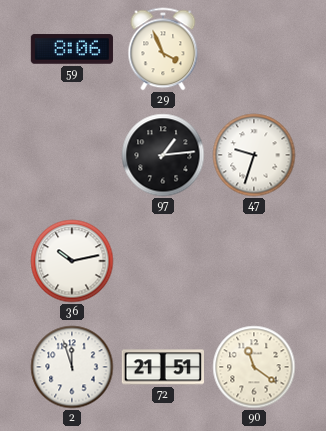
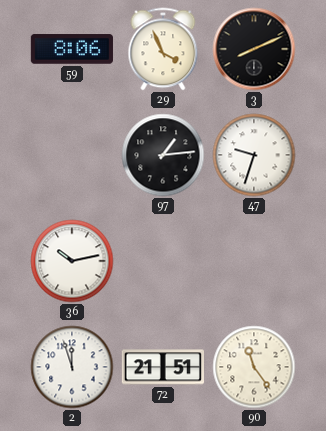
3: none -> 8:11
90: 11:21 -> 11:24
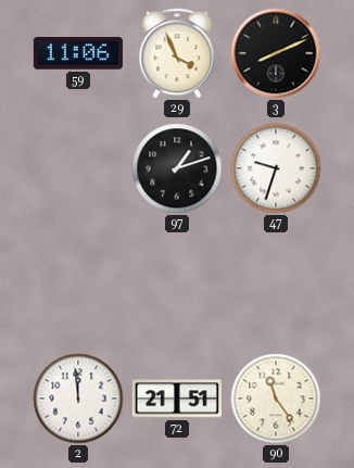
59: 8:06 -> 11:06
97: 1:14 -> 1:12
36: 10:13 -> none
2: 11:57 -> 11:59
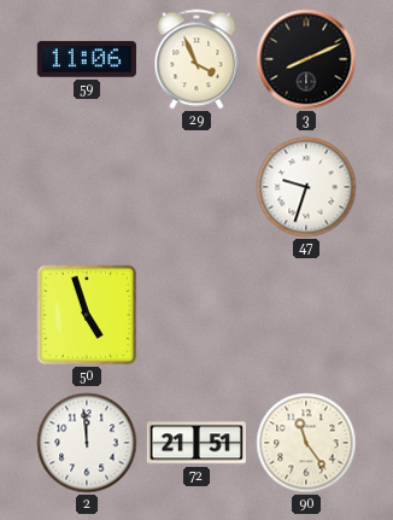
97: 1:12 -> none
50: none -> 4:57
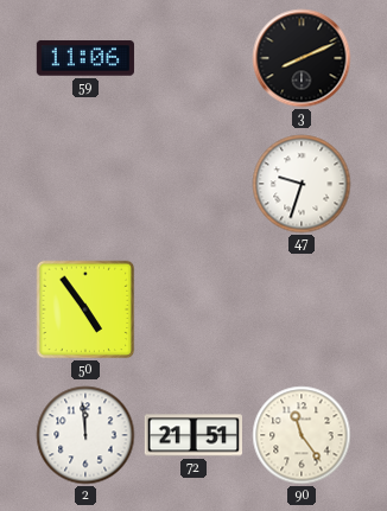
29: 3:56 -> none
50: 4:57 -> 4:54
